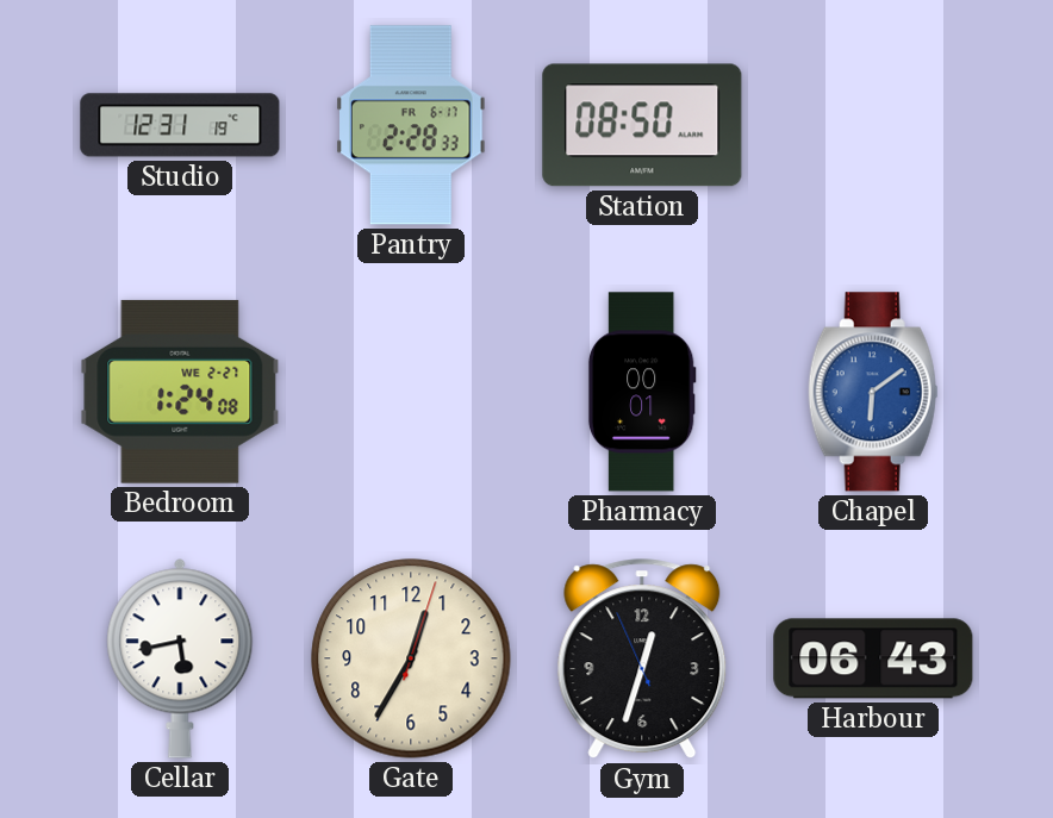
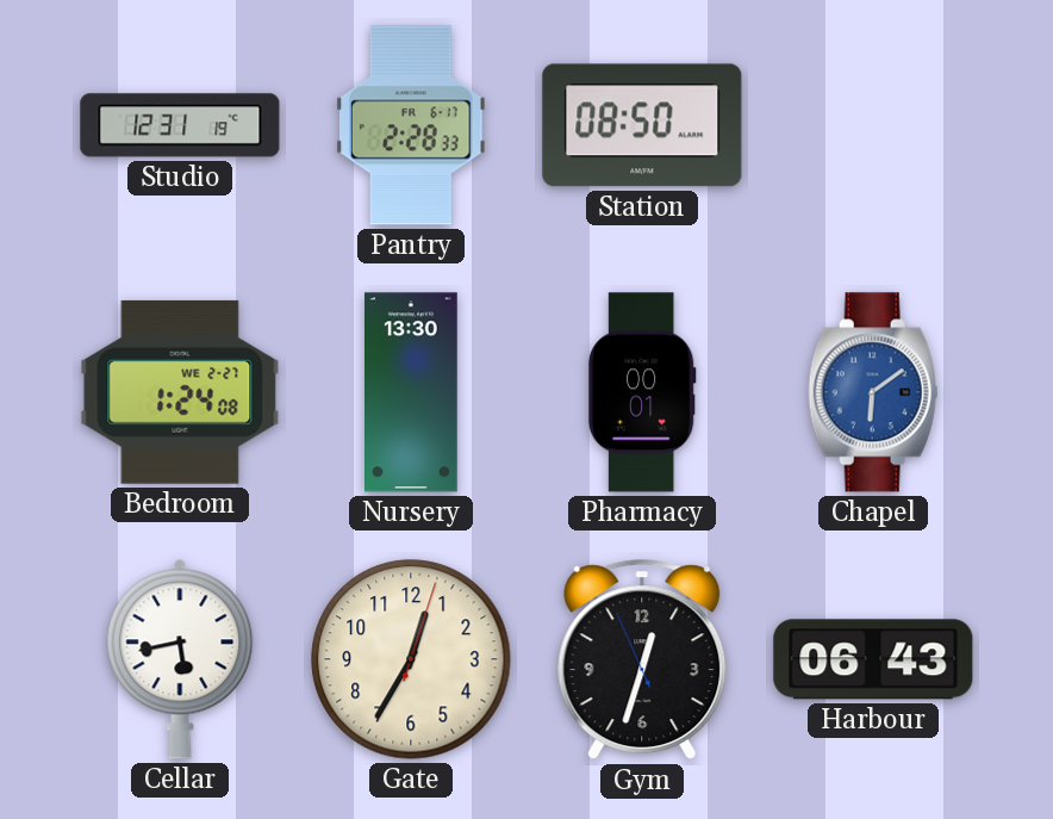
Nursery: none -> 13:30
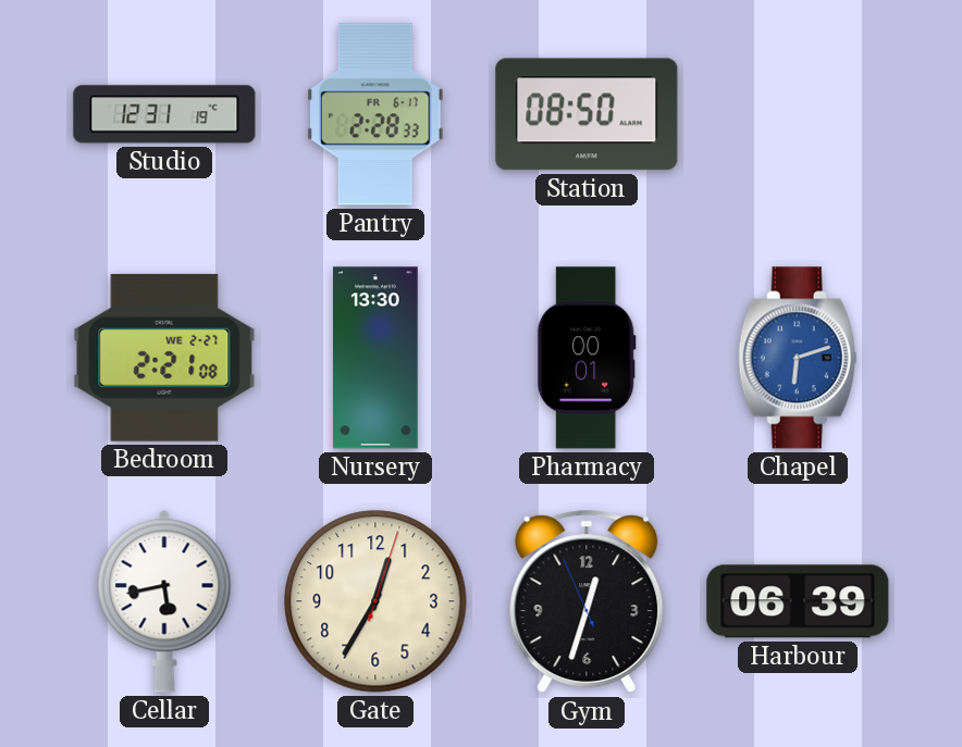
Bedroom: 1:24 -> 2:21
Chapel: 6:09 -> 6:12
Harbour: 06:43 -> 06:39
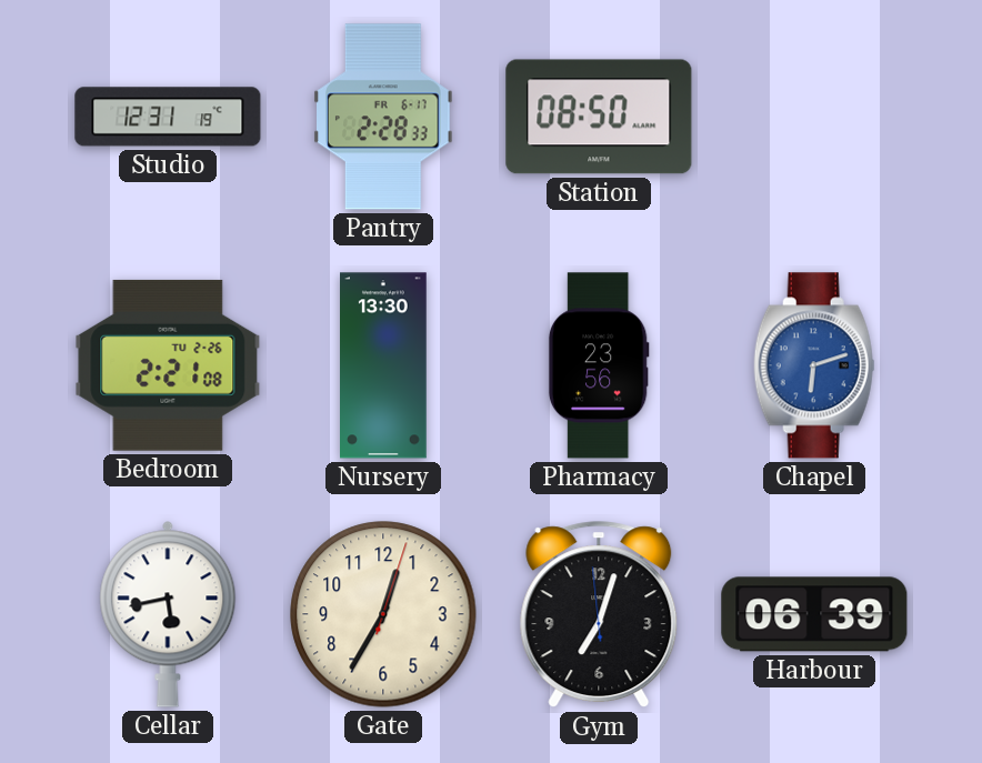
Bedroom date: WE 2-27 -> TU 2-26
Pharmacy: 00:01 -> 23:56
Gym: 12:32 -> 7:02
